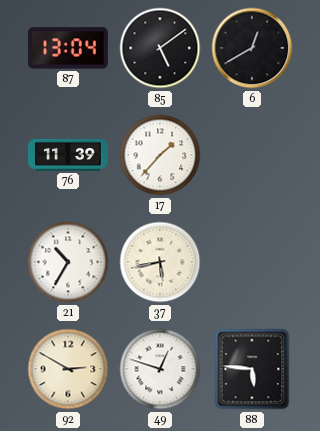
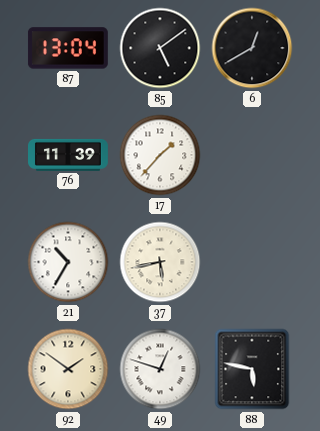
92: 2:50 -> 1:51
88: 5:46 -> 5:47
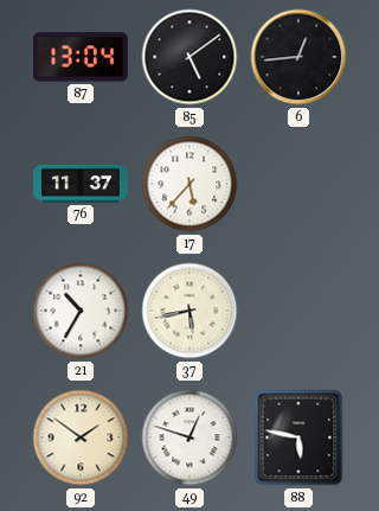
6: 12:40 -> 12:44
76: 11:39 -> 11:37
17: 1:37 -> 5:37
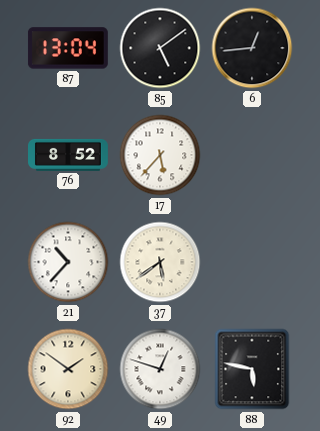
76: 11:37 -> 8:52
21: 10:35 -> 10:37
37: 5:43 -> 5:39
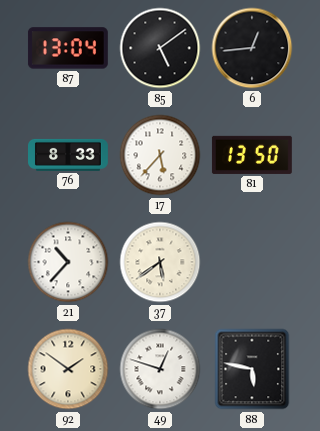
76: 8:52 -> 8:33
81: none -> 13:50
